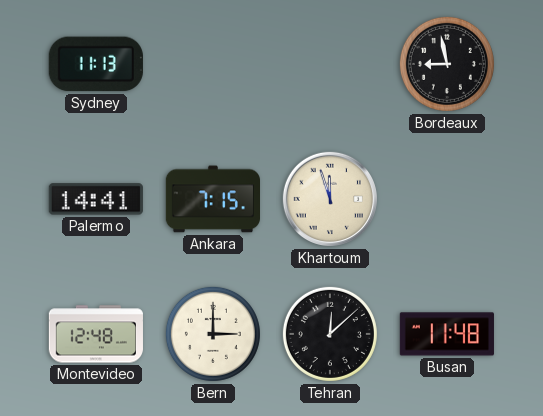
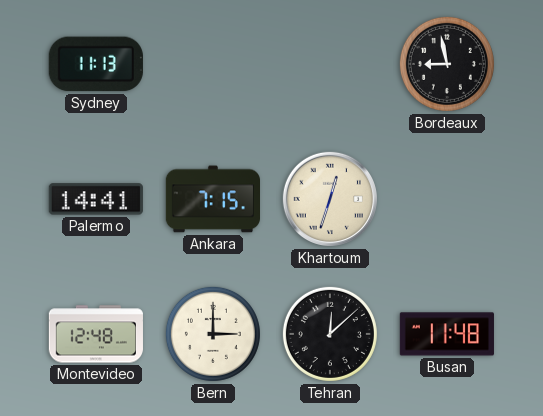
Khartoum: 11:57 -> 12:33
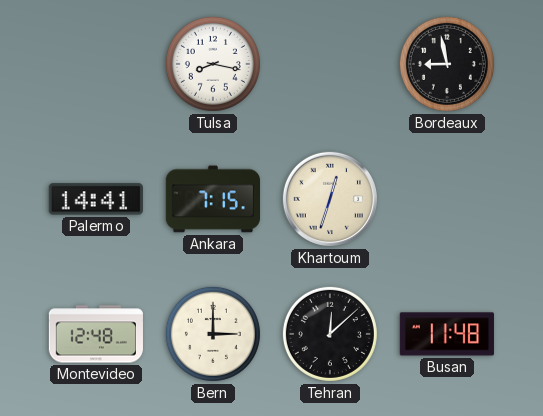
Sydney: 11:13 -> none
Tulsa: none -> 8:17
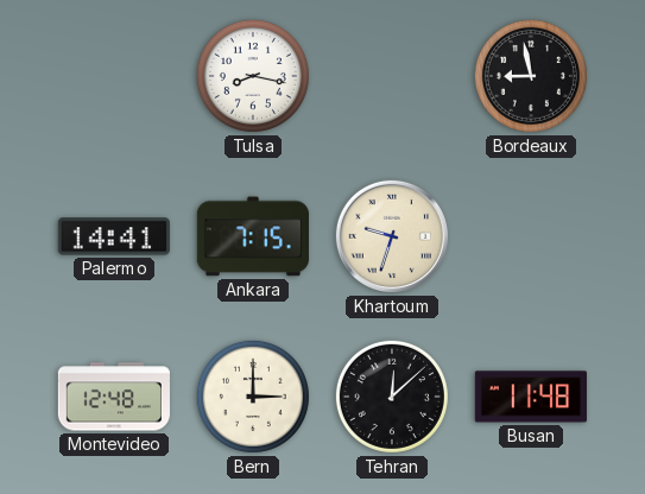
Khartoum: 12:33 -> 9:33
